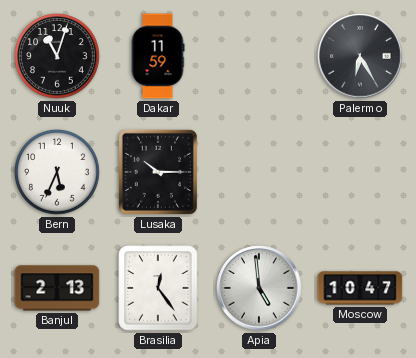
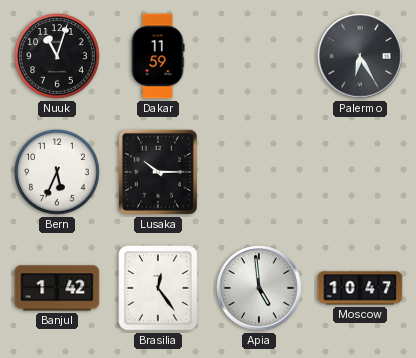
Banjul: 2:13 -> 1:42
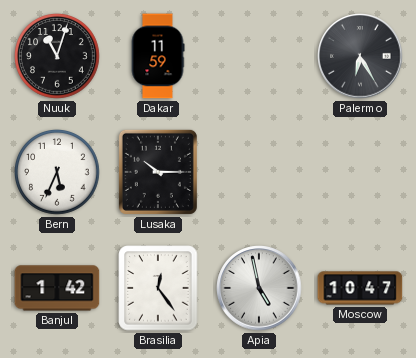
Apia: 4:59 -> 4:58
